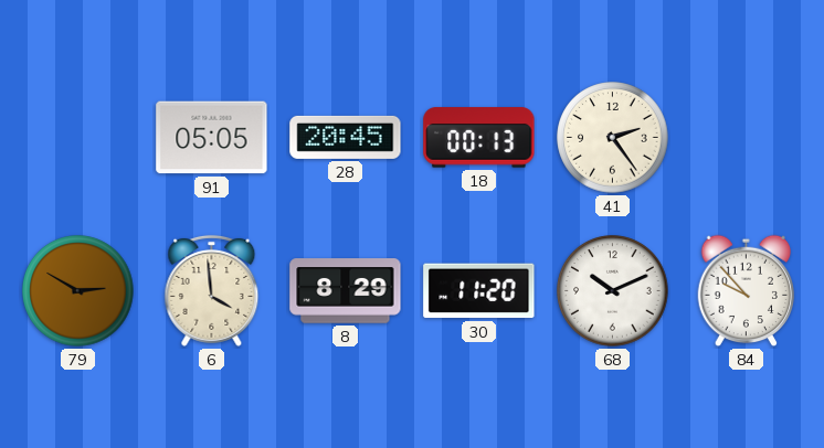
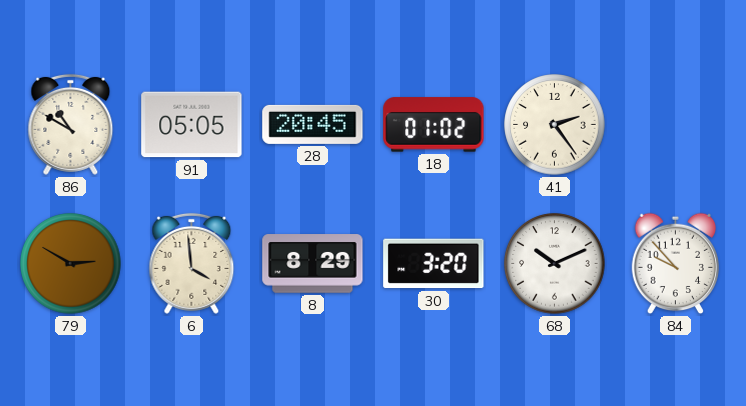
86: none -> 10:50
18: 00:13 -> 01:02
30: 11:20 -> 3:20
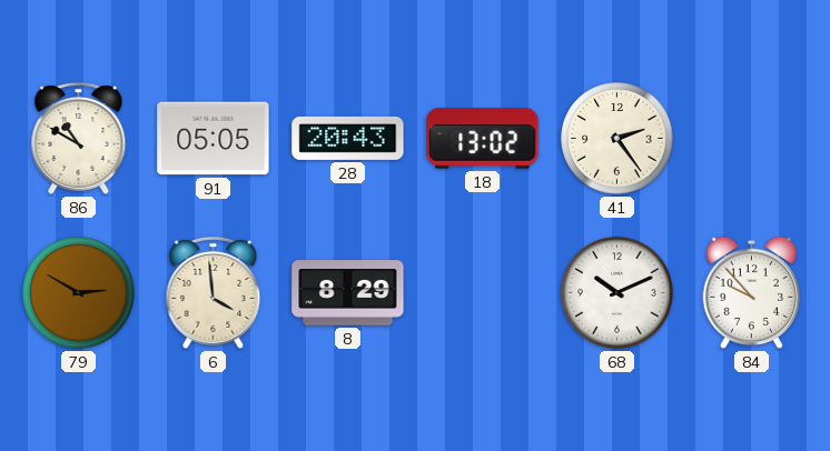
28: 20:45 -> 20:43
18: 01:02 -> 13:02
30: 3:20 -> none
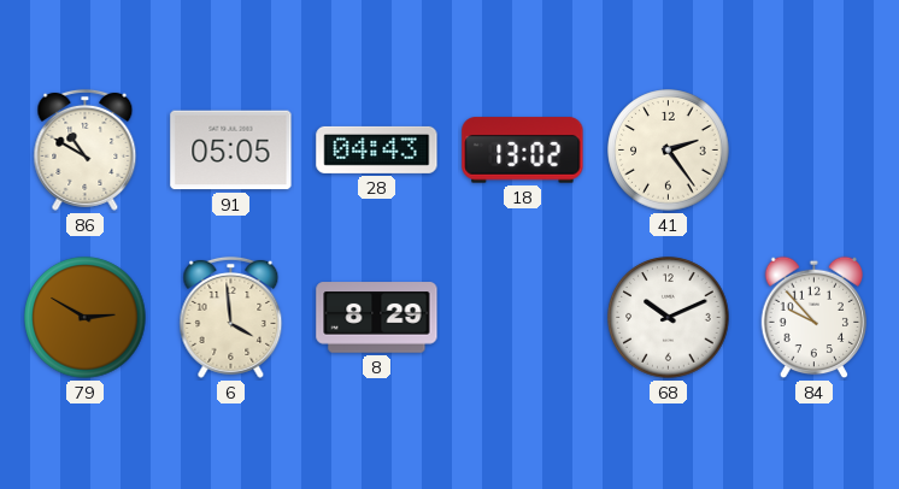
28: 20:43 -> 04:43
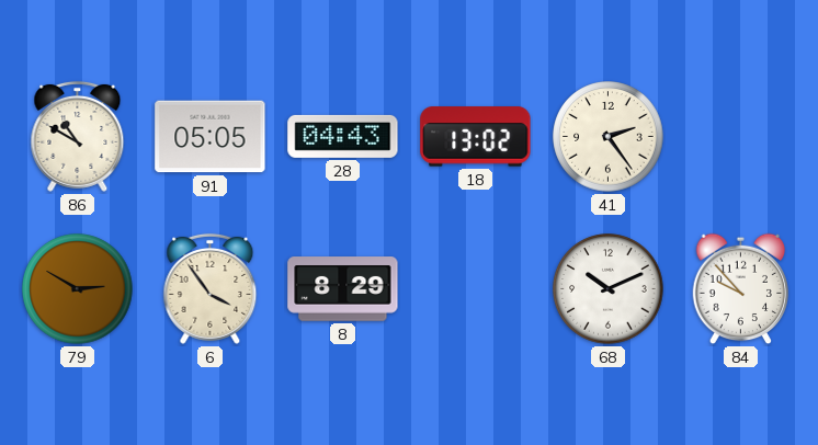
6: 3:59 -> 3:54
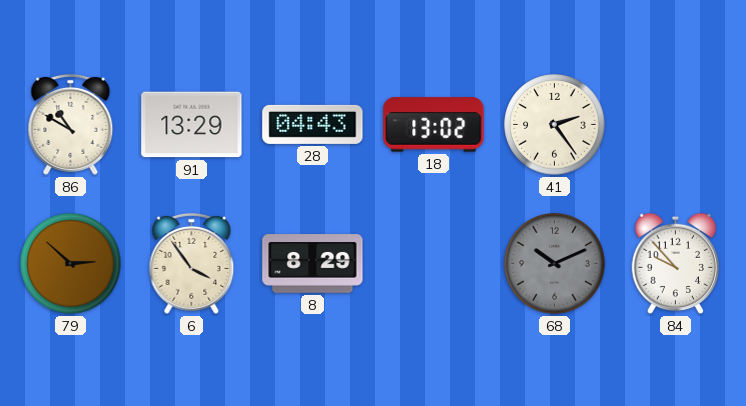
91: 05:05 -> 13:29
79: 2:50 -> 2:52
68 dial: white -> grey
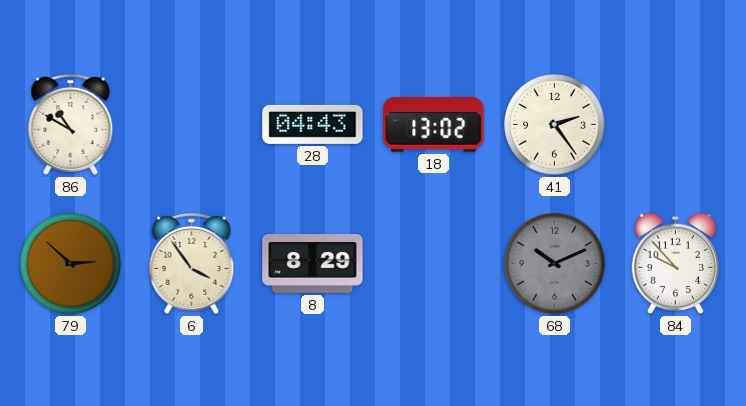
91: 13:29 -> none
